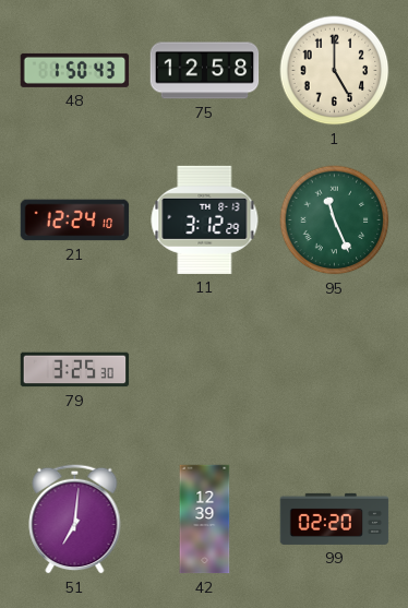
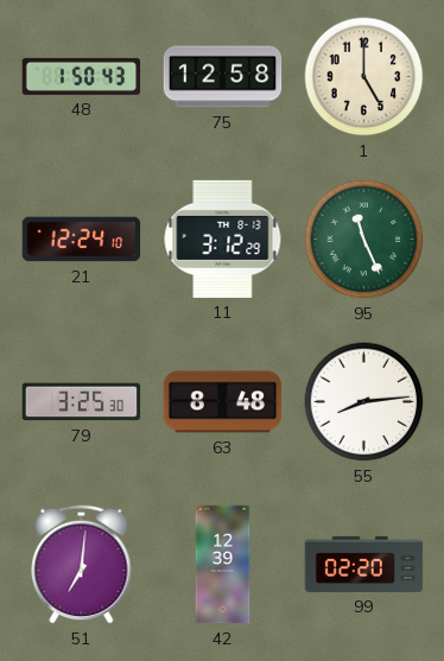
63: none -> 8:48
55: none -> 8:14
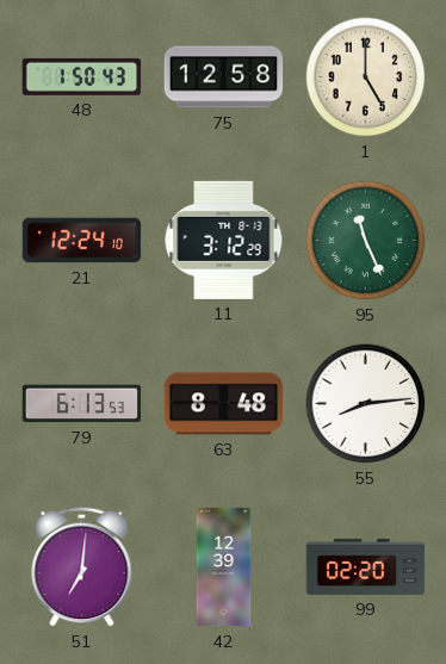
79: 3:25 -> 6:13
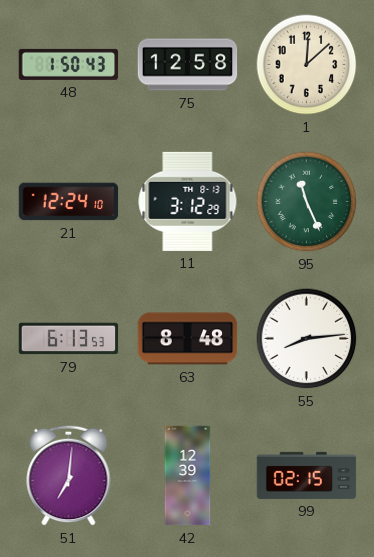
1: 5:00 -> 12:08
99: 02:20 -> 02:15
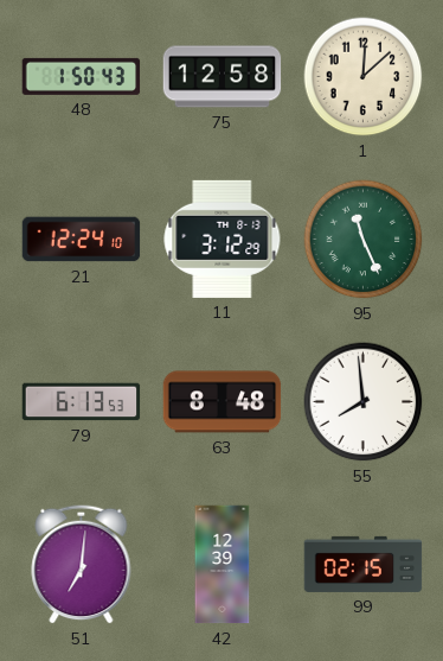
55: 8:14 -> 7:59
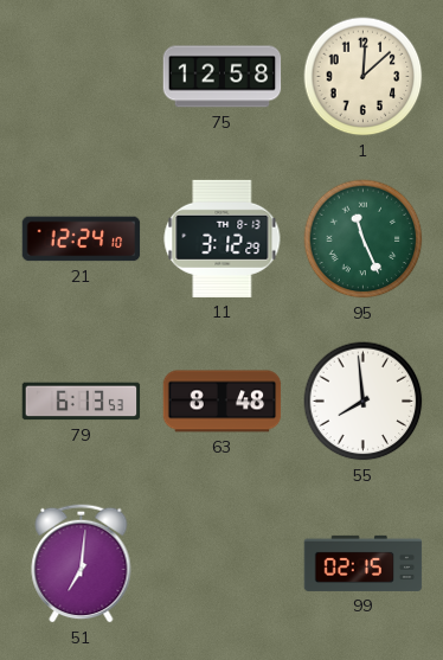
48: 1:50 -> none
42: 12:39 -> none
